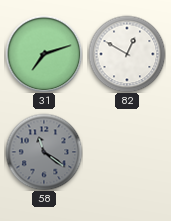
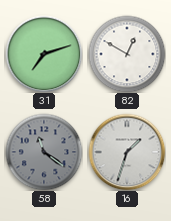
16: none -> 1:33
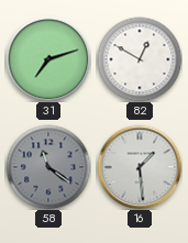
16: 1:33 -> 1:29
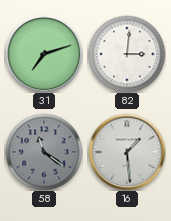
82: 12:50 -> 3:01
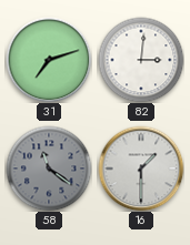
16: 1:29 -> 1:30
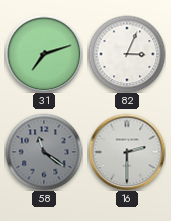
82: 3:01 -> 3:04
16: 1:30 -> 2:30
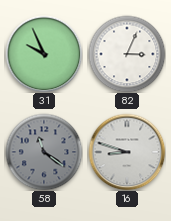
31: 7:12 -> 9:56
16: 2:30 -> 8:48
